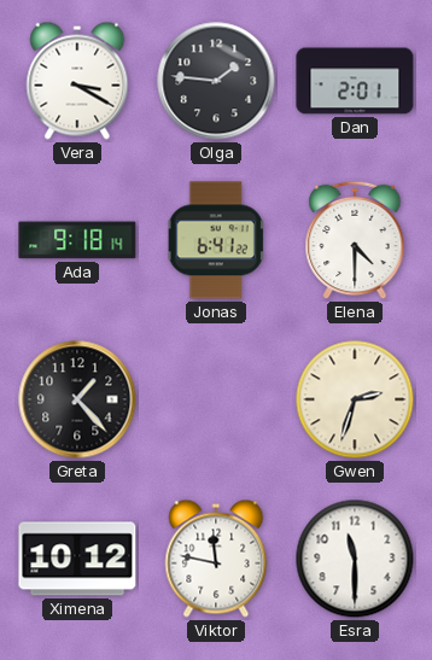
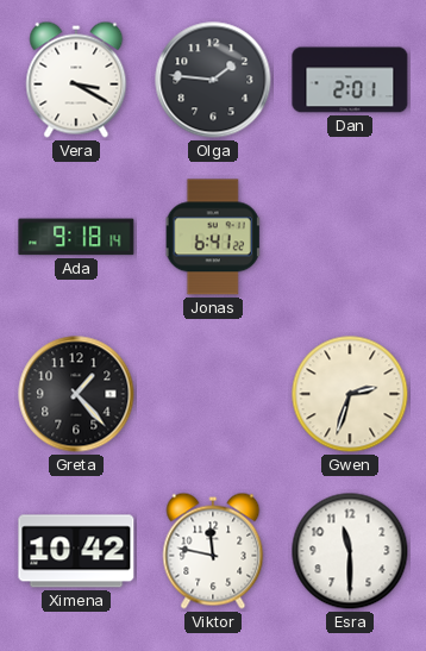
Elena: 4:30 -> none
Ximena: 10:12 -> 10:42
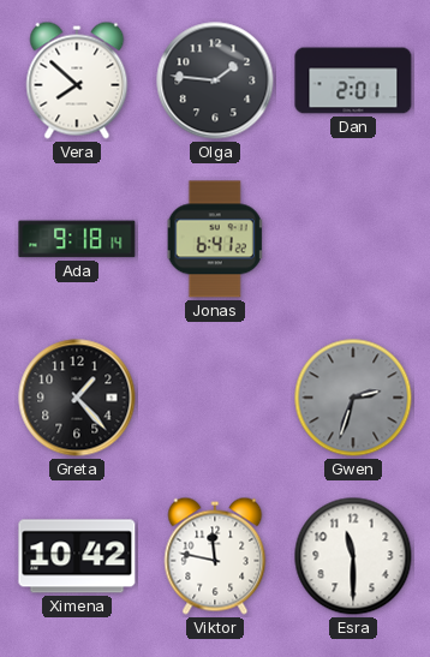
Vera: 3:20 -> 7:52
Gwen dial: cream -> grey
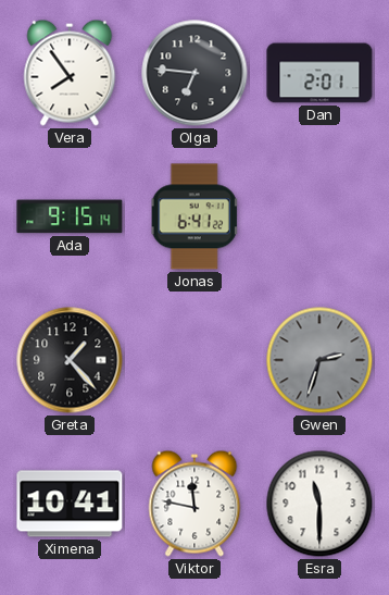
Vera: 7:52 -> 7:54
Olga: 1:46 -> 6:46
Ada: 9:18 -> 9:15
Ximena: 10:42 -> 10:41
